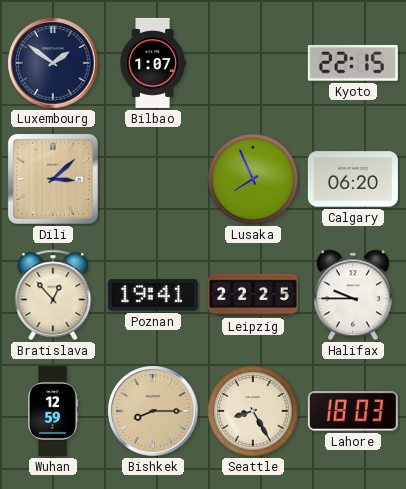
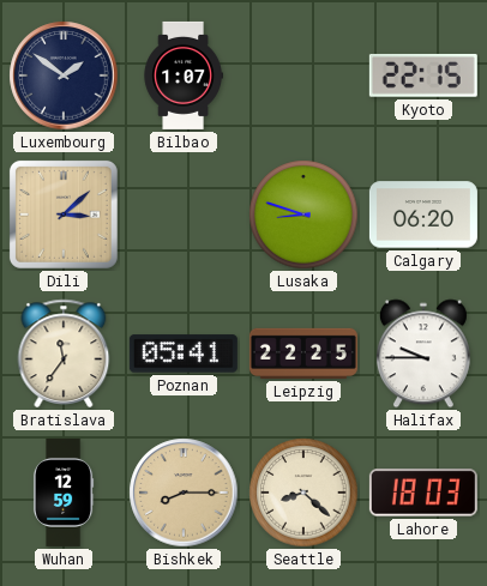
Lusaka: 7:56 -> 8:48
Bratislava: 12:53 -> 11:36
Poznan: 19:41 -> 05:41
Seattle: 8:25 -> 8:22
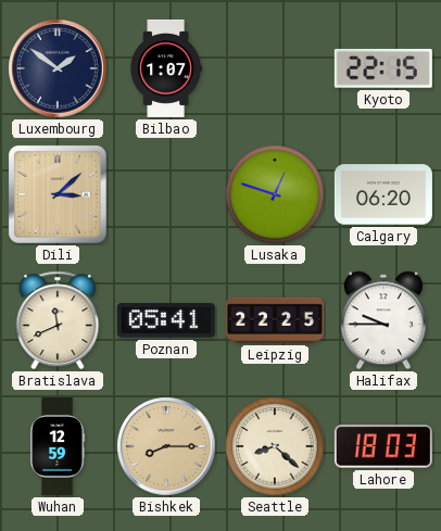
Lusaka: 8:48 -> 12:48
Bratislava: 11:36 -> 11:41
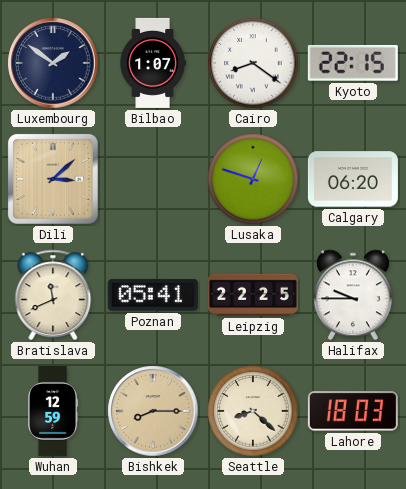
Cairo: none -> 8:21
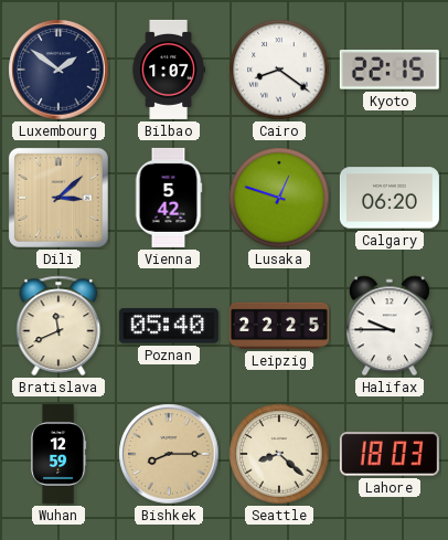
Vienna: none -> 5:42
Poznan: 05:41 -> 05:40
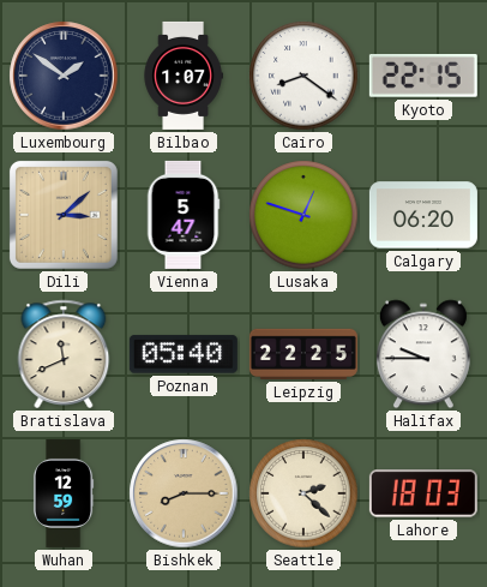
Vienna: 5:42 -> 5:47
Seattle: 8:22 -> 2:22
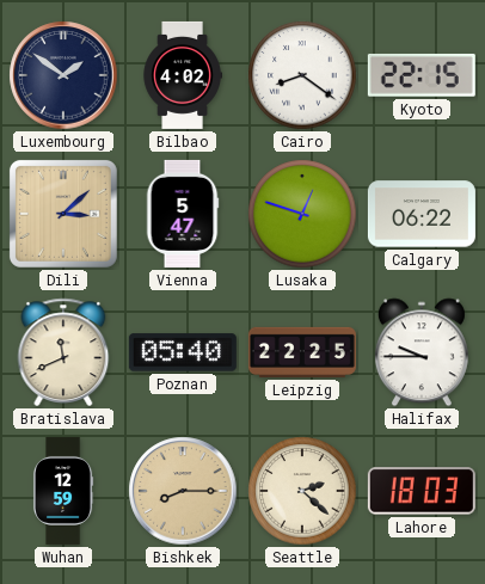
Bilbao: 1:07 -> 4:02
Calgary: 06:20 -> 06:22
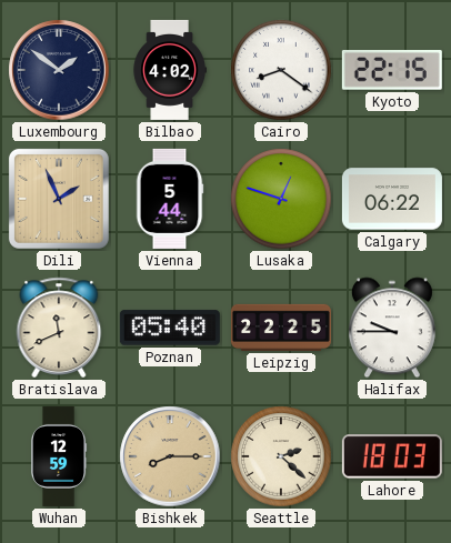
Dili: 3:08 -> 1:56
Vienna: 5:47 -> 5:44
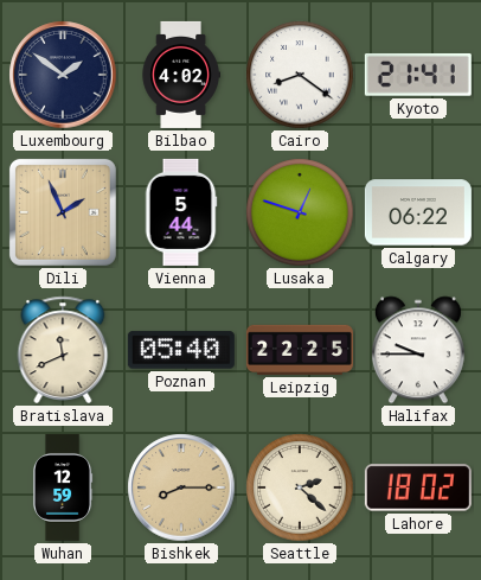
Kyoto: 22:15 -> 21:41
Lahore: 18:03 -> 18:02
